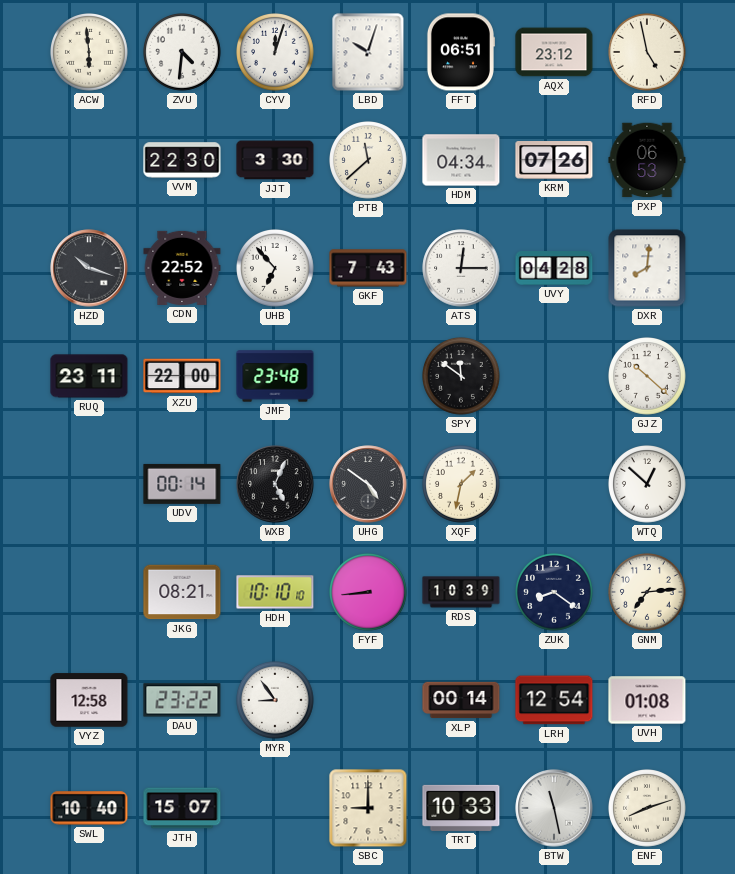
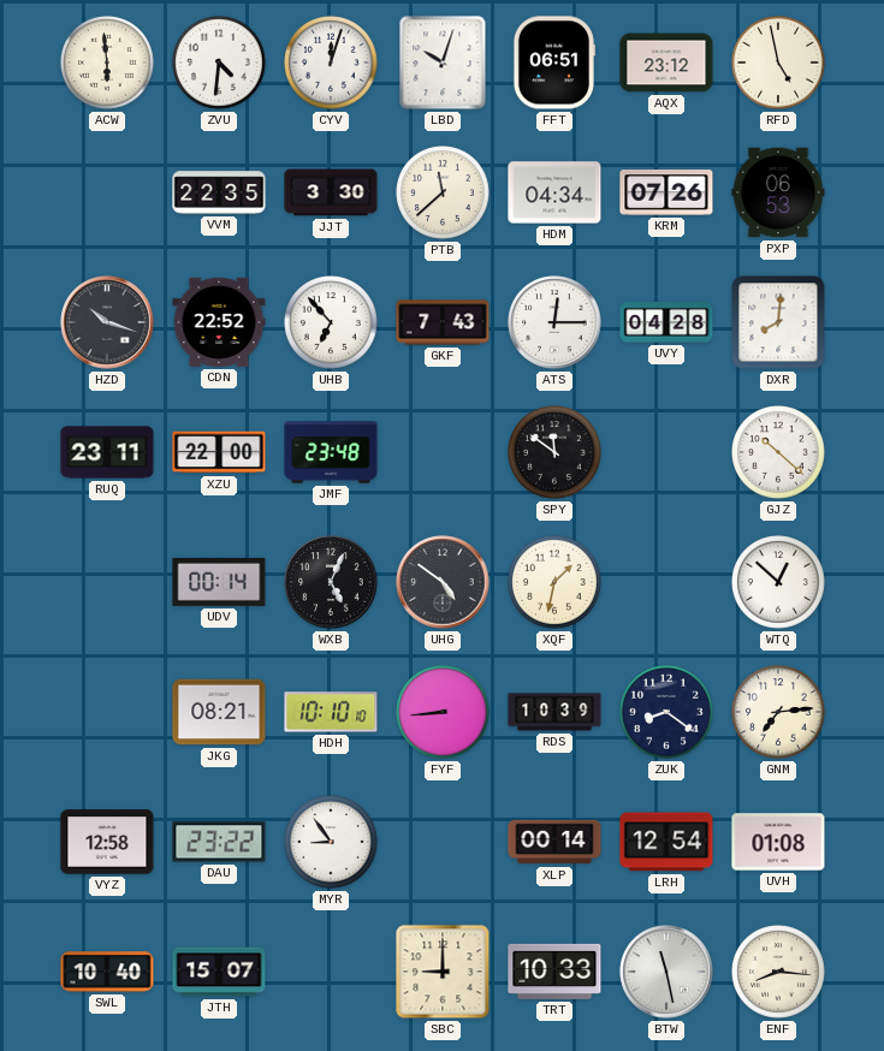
VVM: 22:30 -> 22:35
ENF: 8:12 -> 8:16
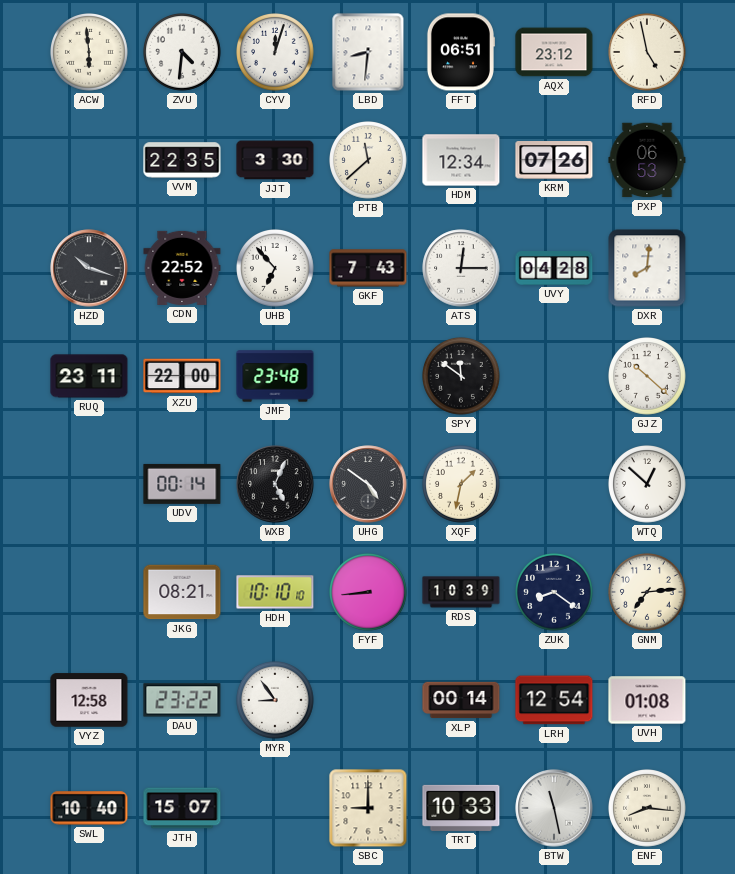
LBD: 10:03 -> 8:31
HDM: 04:34 -> 12:34
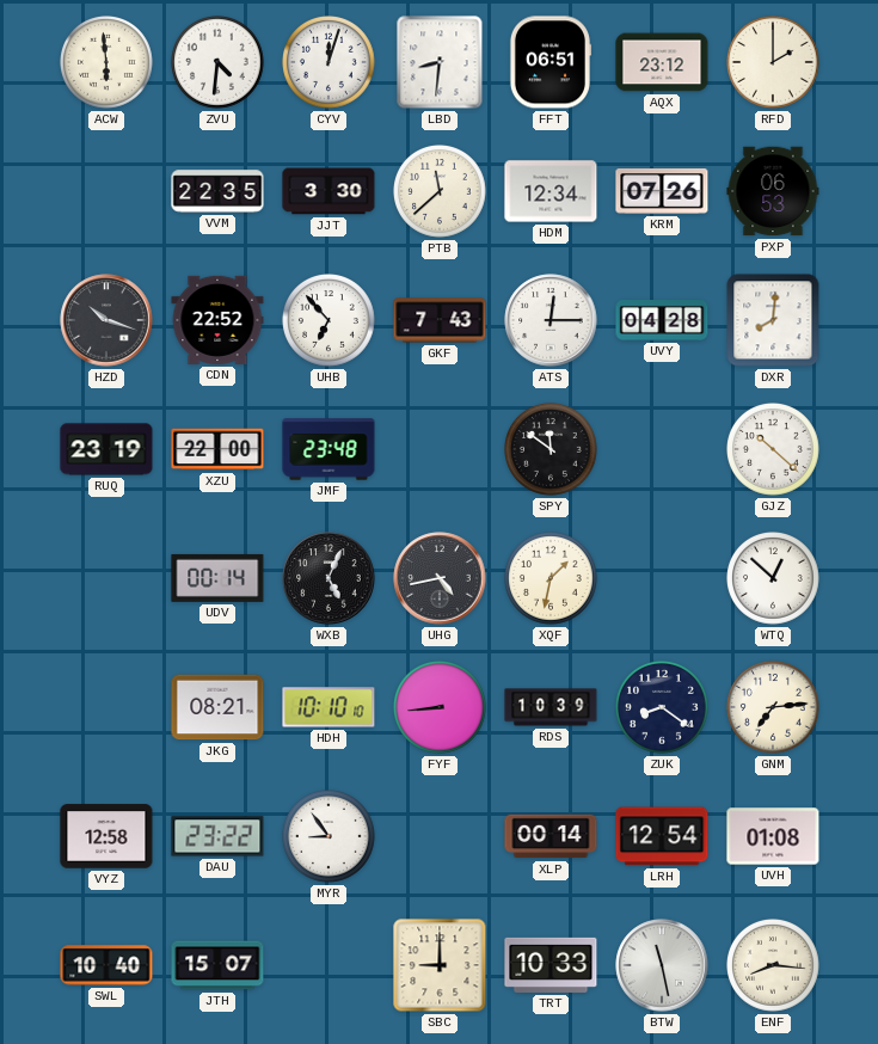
RFD: 4:58 -> 2:00
RUQ: 23:11 -> 23:19
UHG: 4:51 -> 4:43
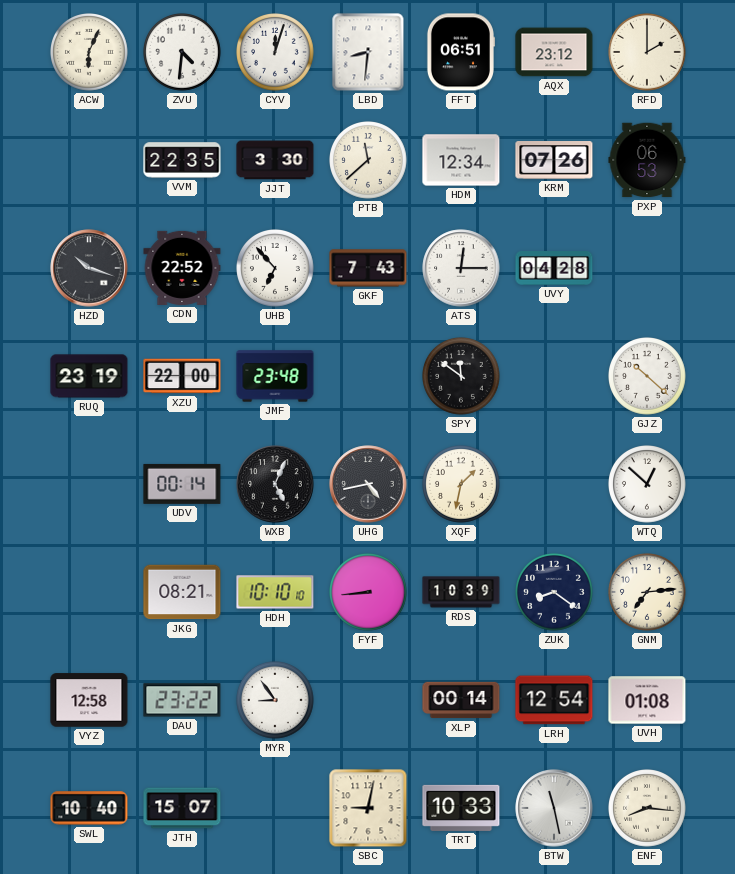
ACW: 5:59 -> 6:04
DXR: 8:01 -> none
SBC: 9:00 -> 9:02
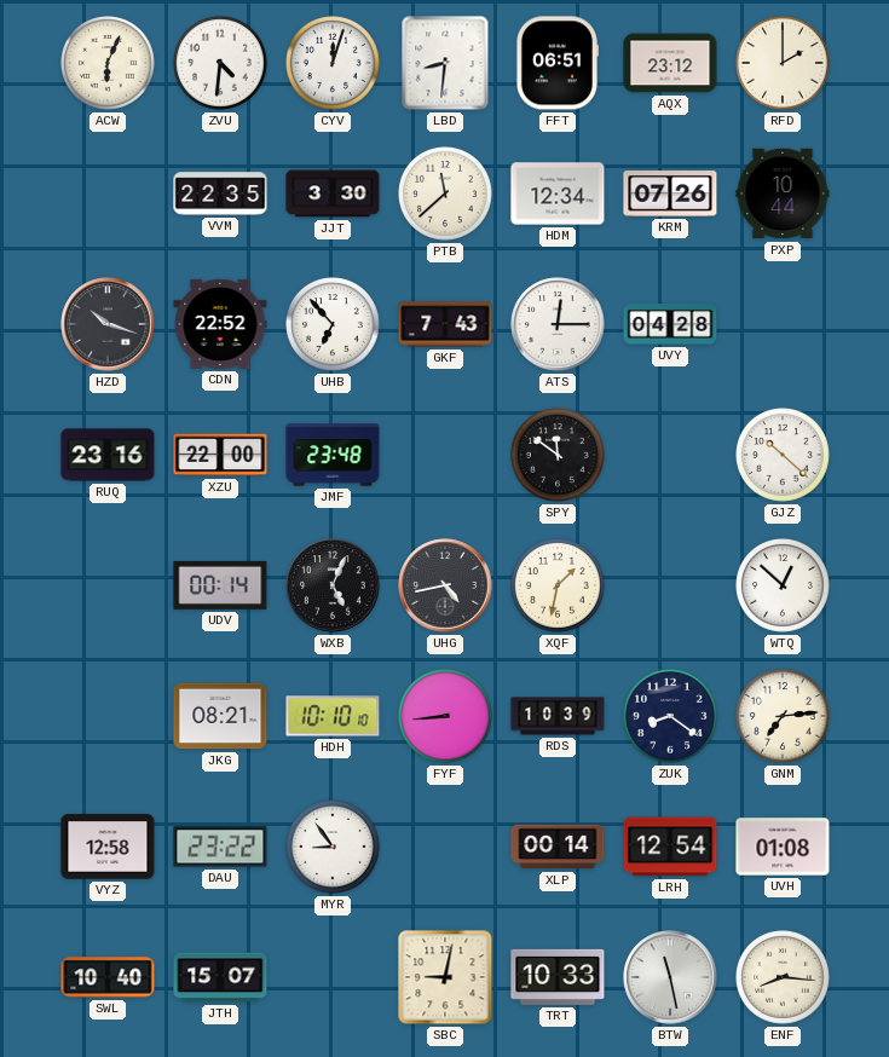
PXP: 06:53 -> 10:44
RUQ: 23:19 -> 23:16
